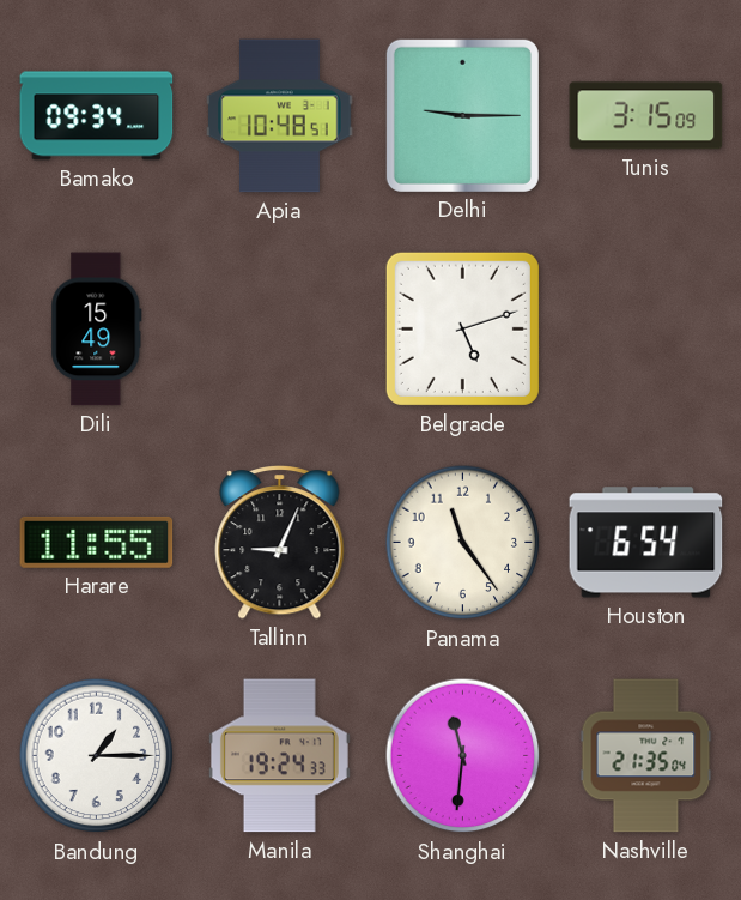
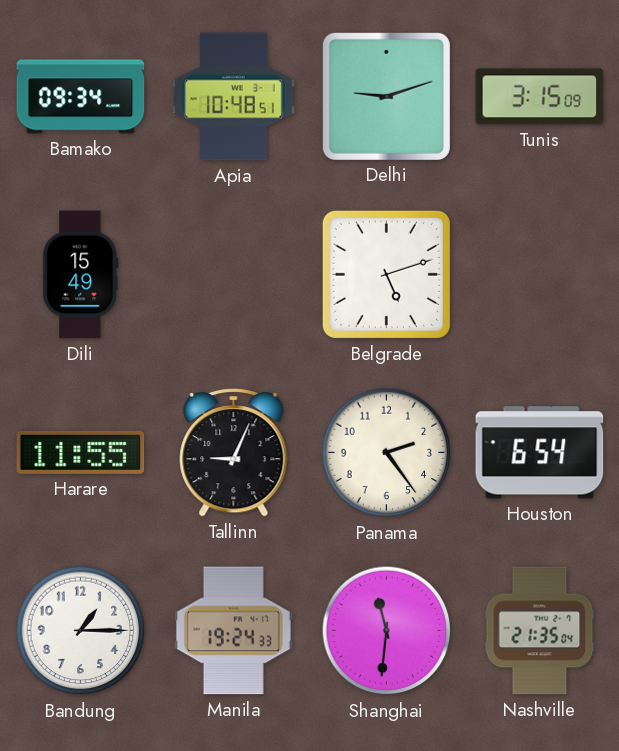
Delhi: 9:15 -> 9:12
Panama: 11:24 -> 2:24
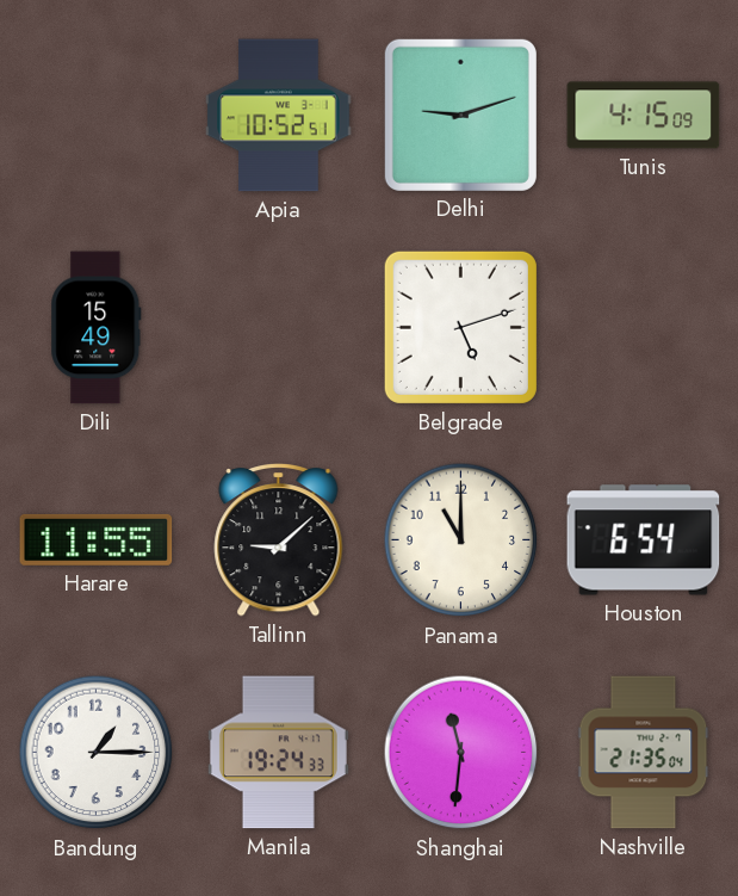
Bamako: 09:34 -> none
Apia: 10:48 -> 10:52
Tunis: 3:15 -> 4:15
Tallinn: 9:04 -> 9:08
Panama: 2:24 -> 11:00
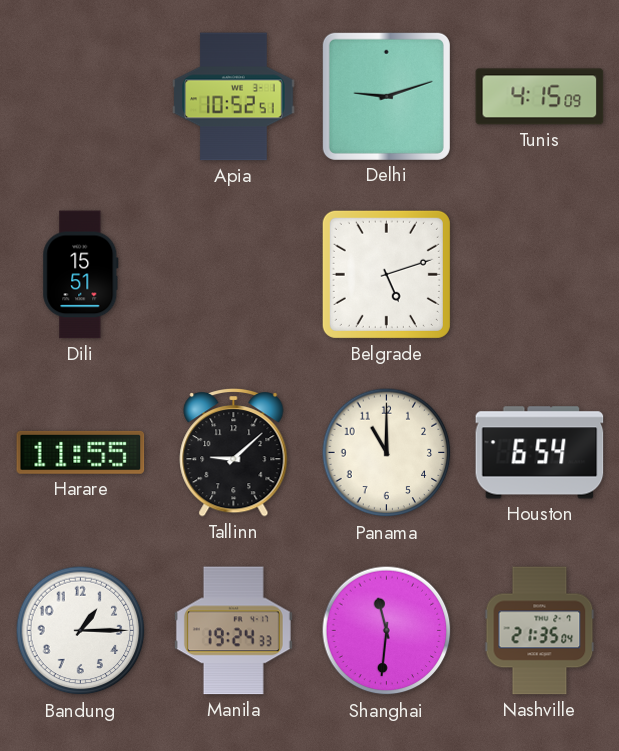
Dili: 15:49 -> 15:51
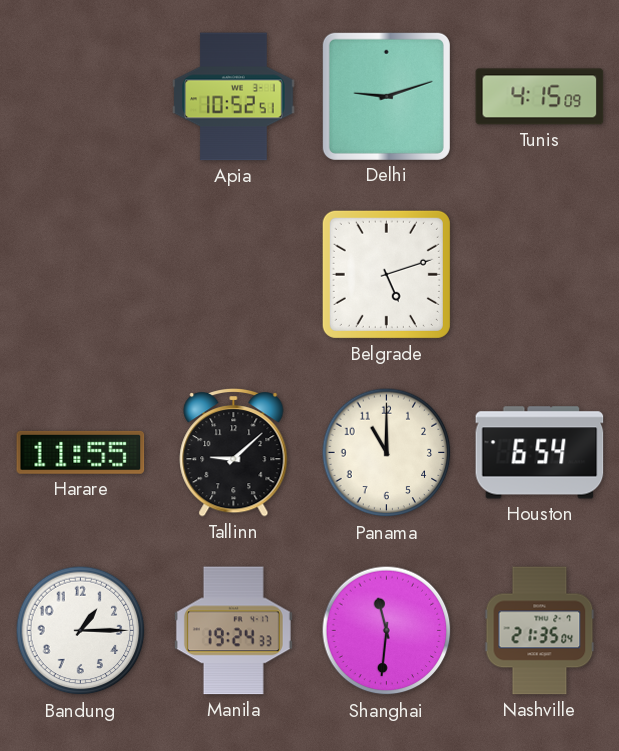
Dili: 15:51 -> none
